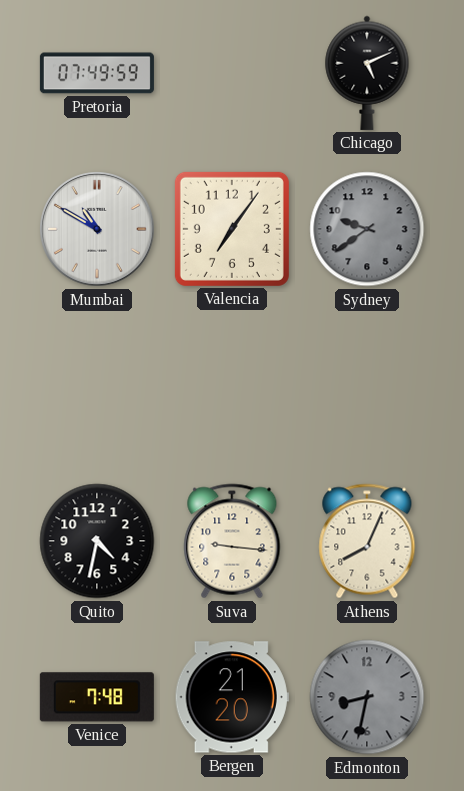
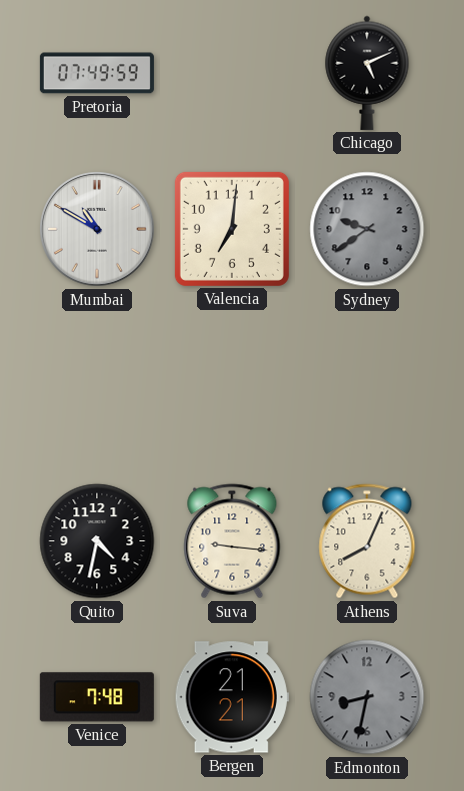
Valencia: 7:06 -> 7:01
Bergen: 21:20 -> 21:21
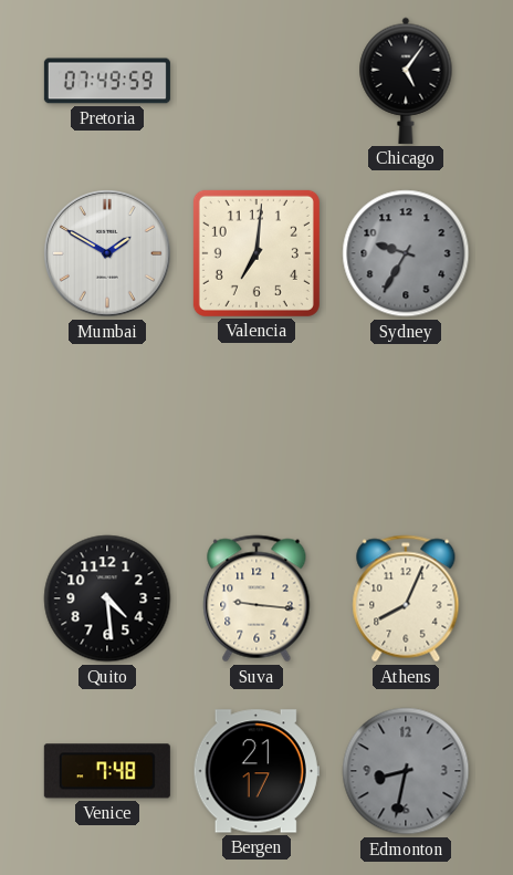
Chicago: 5:11 -> 5:06
Mumbai: 10:50 -> 1:50
Sydney: 9:39 -> 9:35
Quito: 4:32 -> 4:29
Bergen: 21:21 -> 21:17
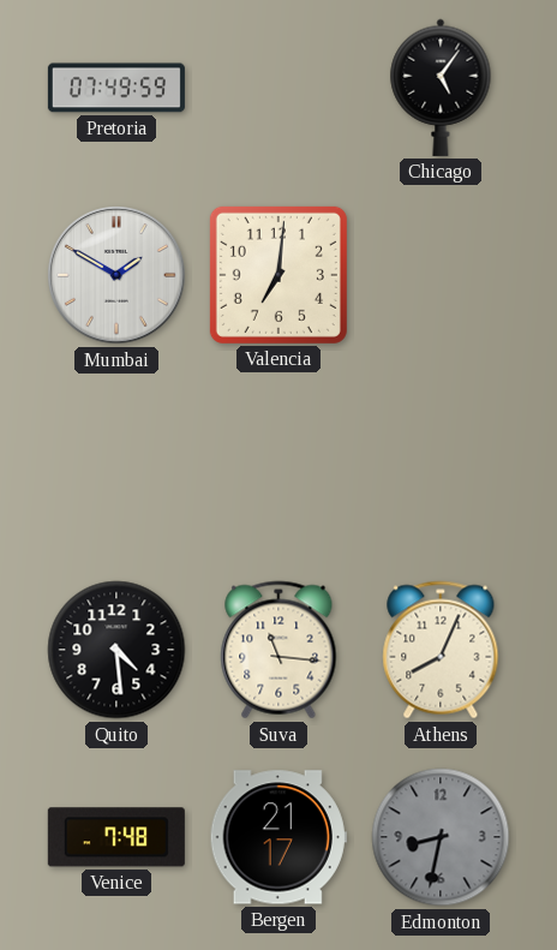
Sydney: 9:35 -> none
Suva: 9:16 -> 11:16
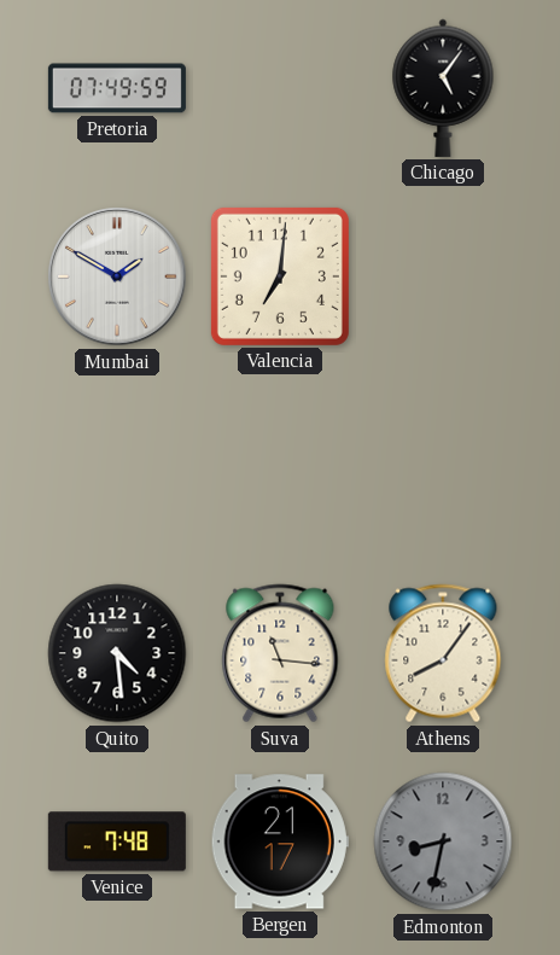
Athens: 8:04 -> 8:06
